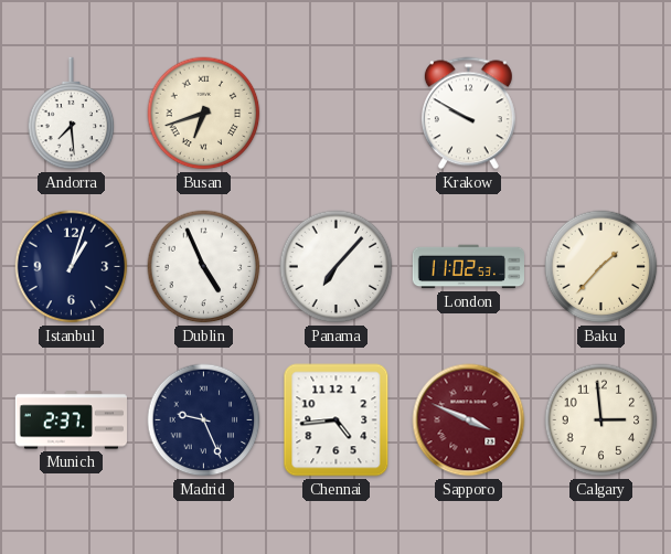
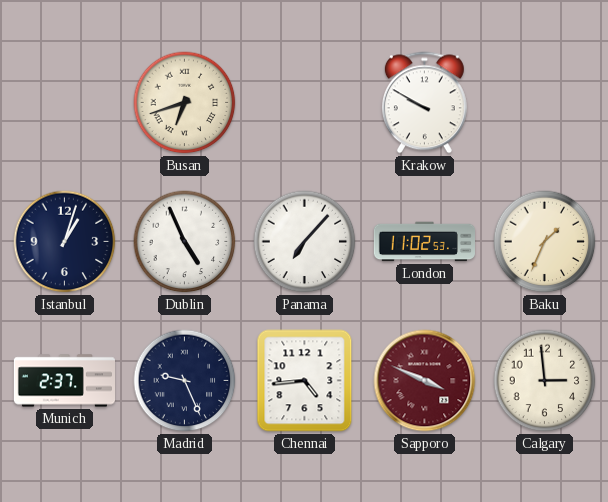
Andorra: 7:29 -> none
Baku: 1:37 -> 1:34
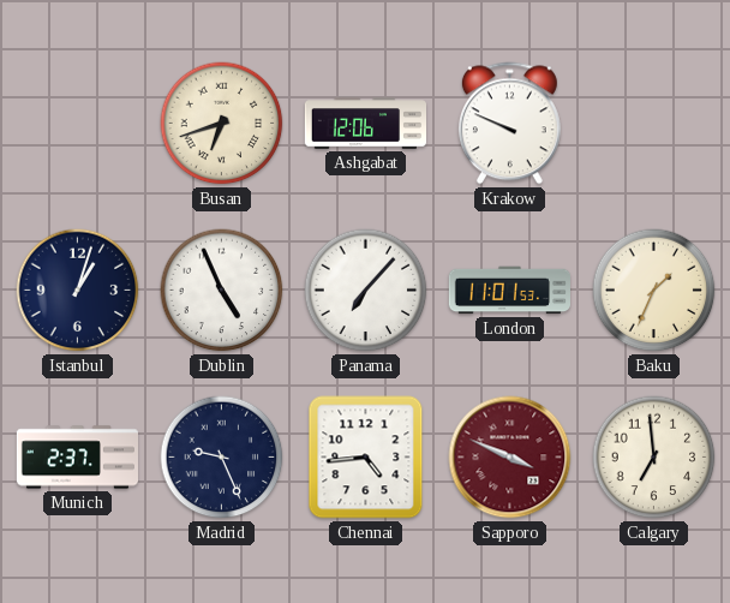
Ashgabat: none -> 12:06
Krakow: 9:50 -> 9:49
London: 11:02 -> 11:01
Calgary: 2:59 -> 6:59
